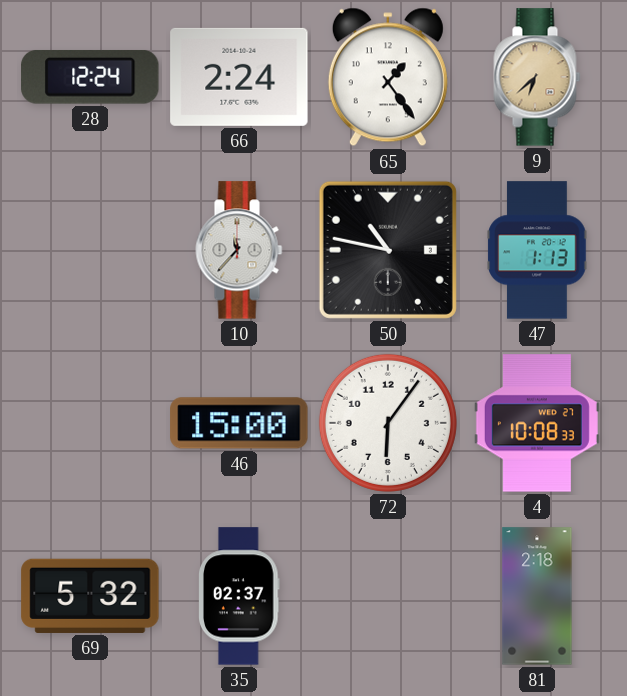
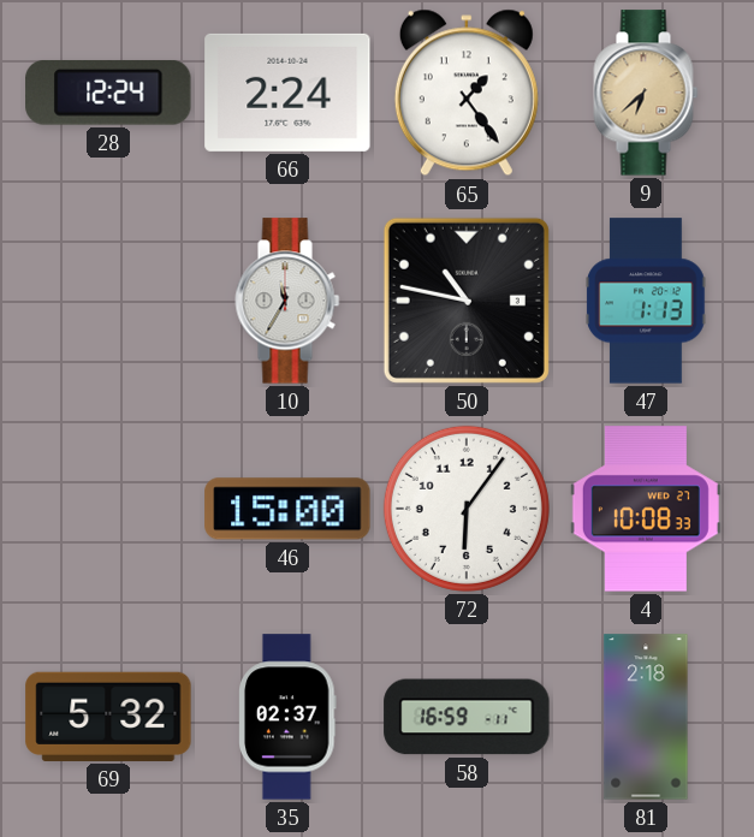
10: 11:37 -> 11:35
58: none -> 16:59
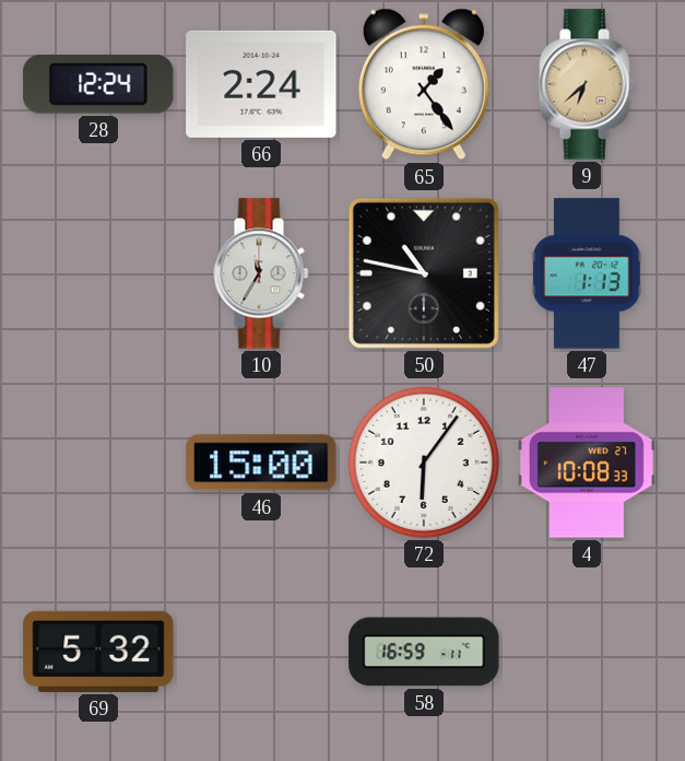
35: 02:37 -> none
81: 2:18 -> none
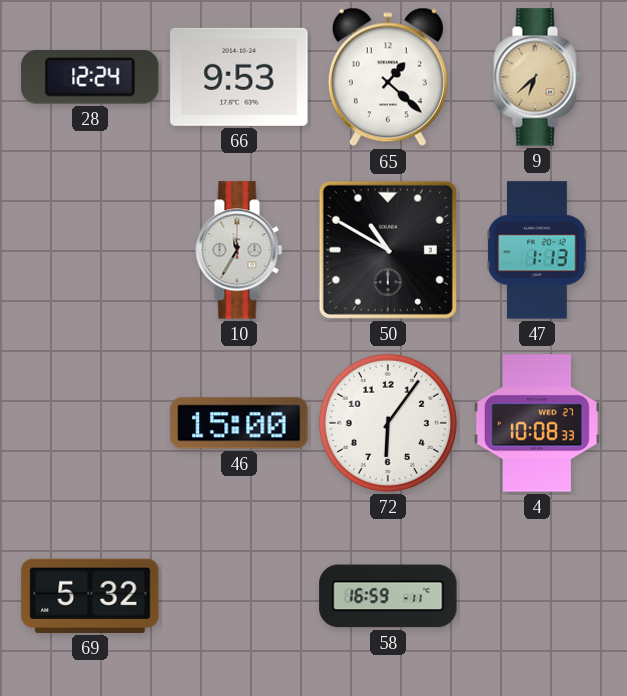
66: 2:24 -> 9:53
65: 1:24 -> 1:22
50: 10:47 -> 10:50
